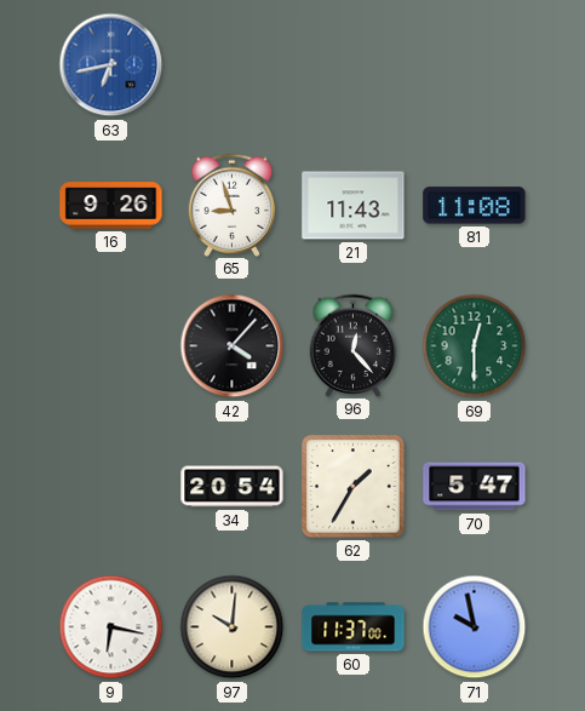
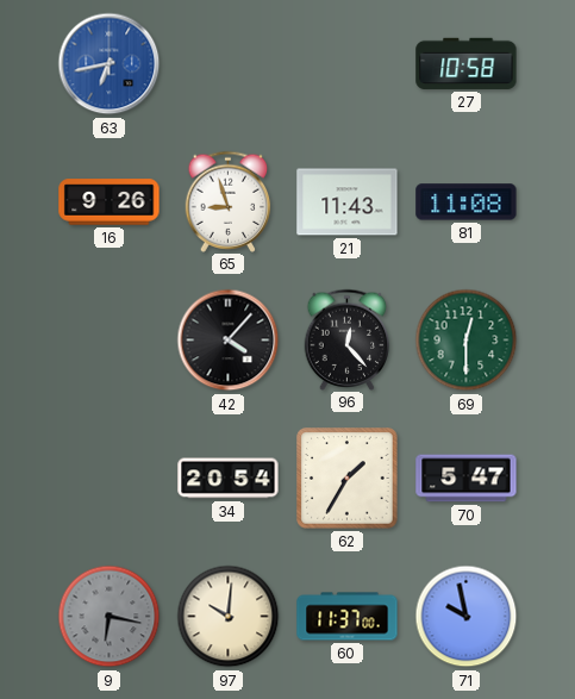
27: none -> 10:58
9 dial: white -> grey
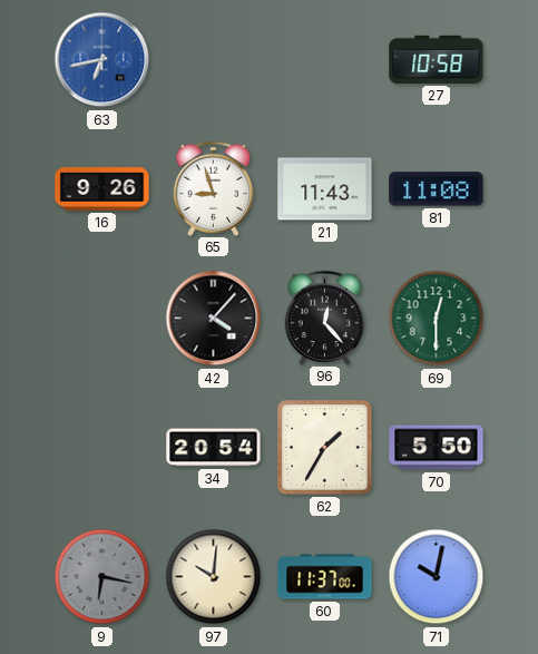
70: 5:47 -> 5:50
71: 9:58 -> 10:02
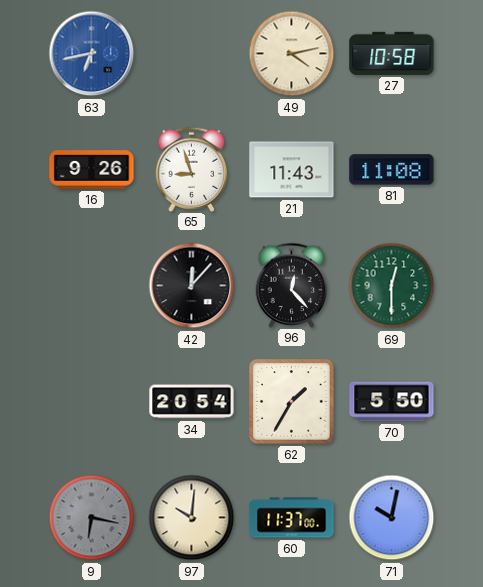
49: none -> 4:13
42: 4:07 -> 12:07
